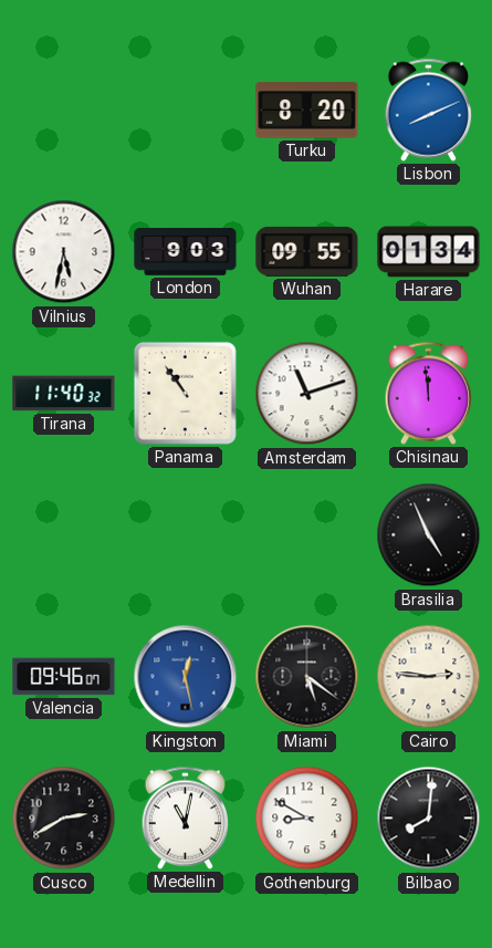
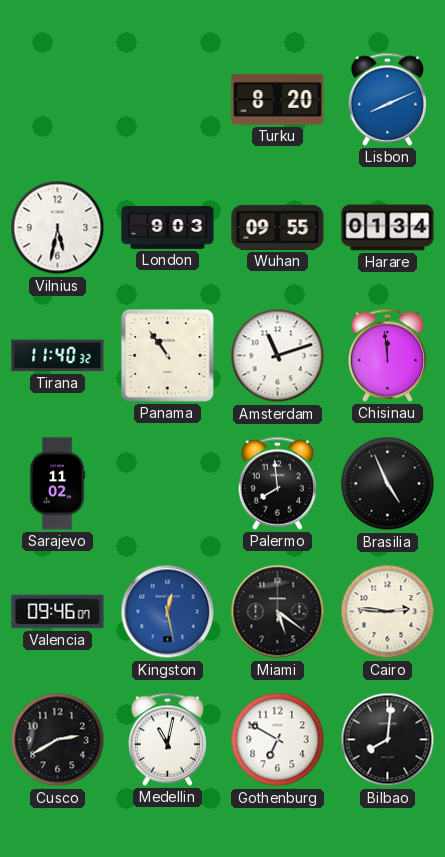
Sarajevo: none -> 11:02
Palermo: none -> 7:59
Gothenburg: 8:50 -> 6:50
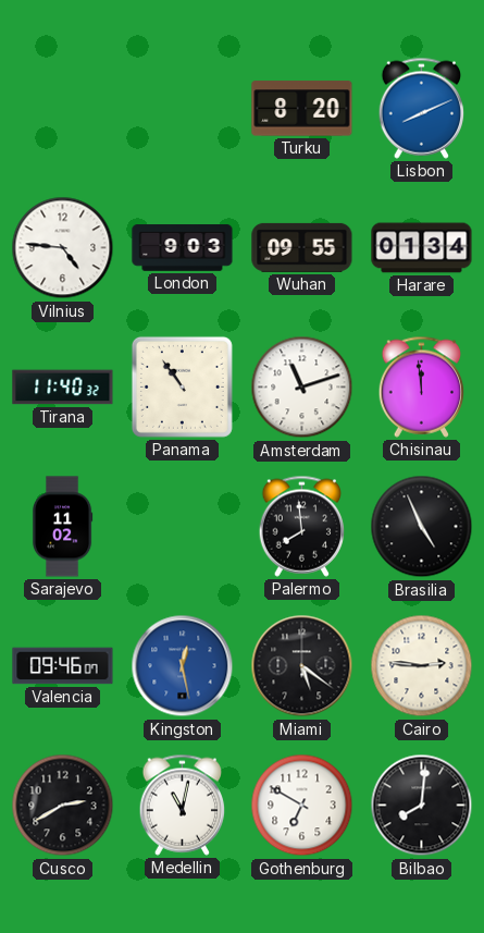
Vilnius: 5:32 -> 4:46
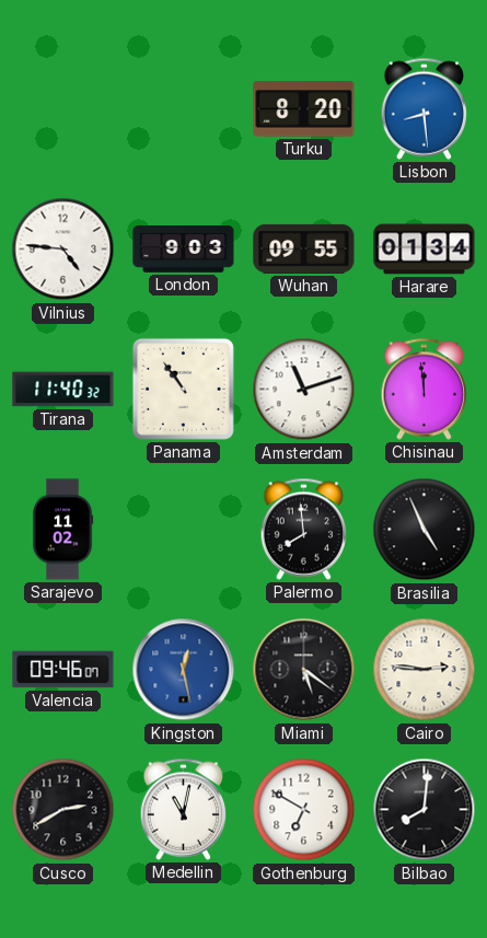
Lisbon: 8:11 -> 8:29
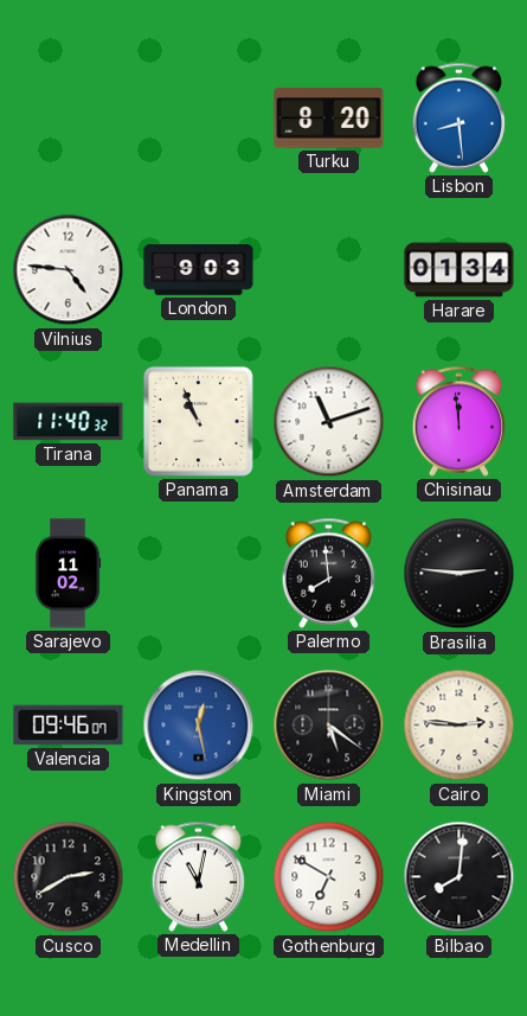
Wuhan: 09:55 -> none
Panama: 10:54 -> 10:56
Brasilia: 4:56 -> 2:46
